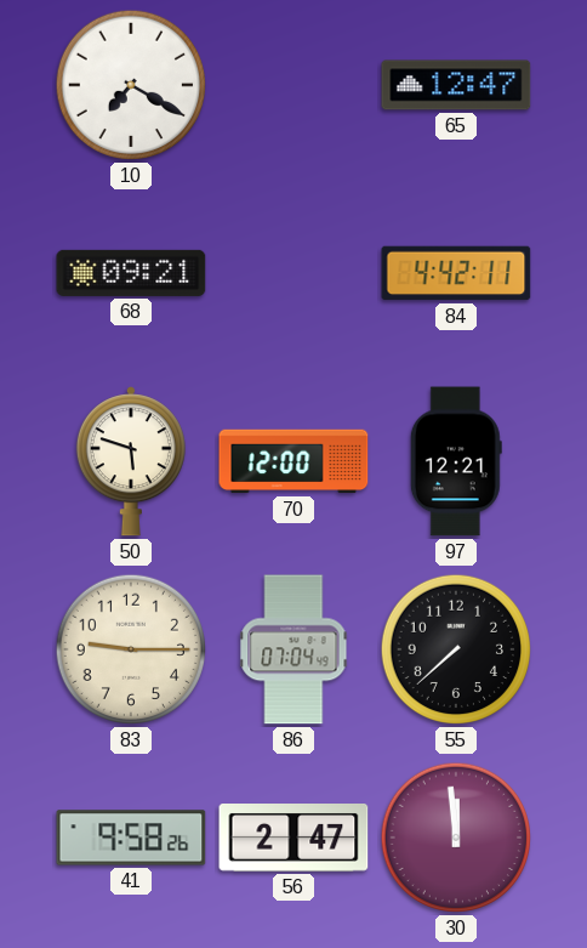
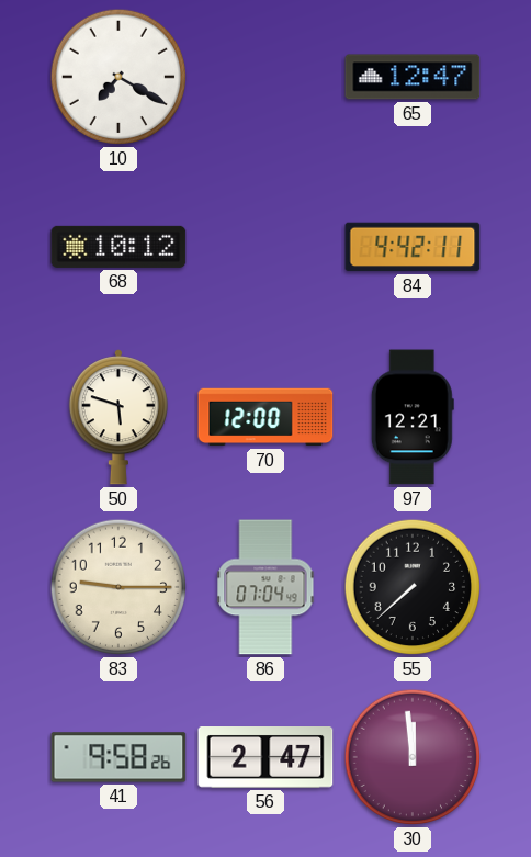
68: 09:21 -> 10:12
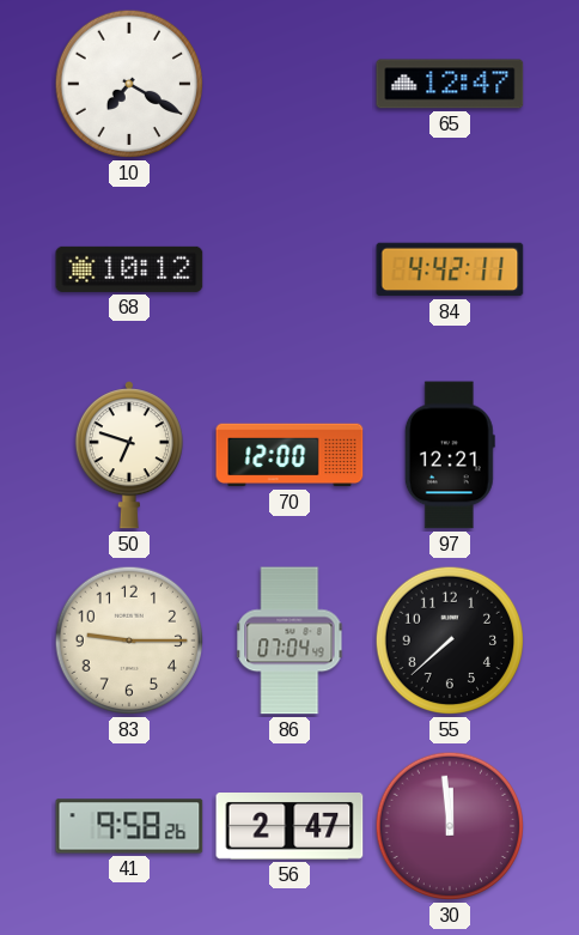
50: 5:48 -> 6:48
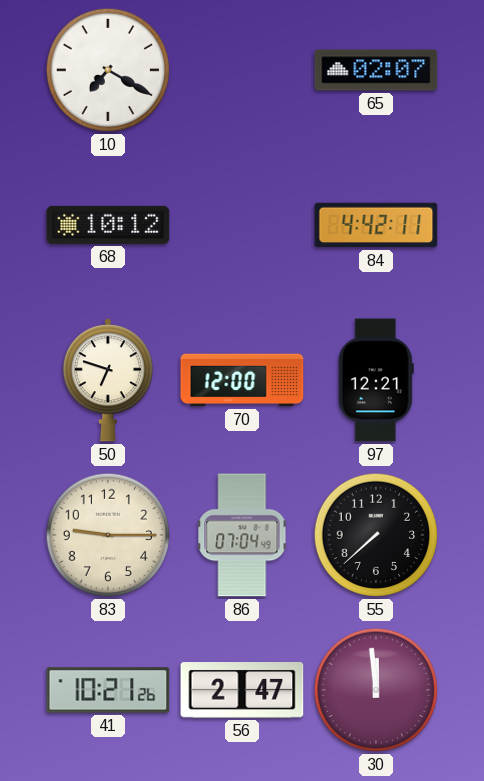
65: 12:47 -> 02:07
41: 9:58 -> 10:21
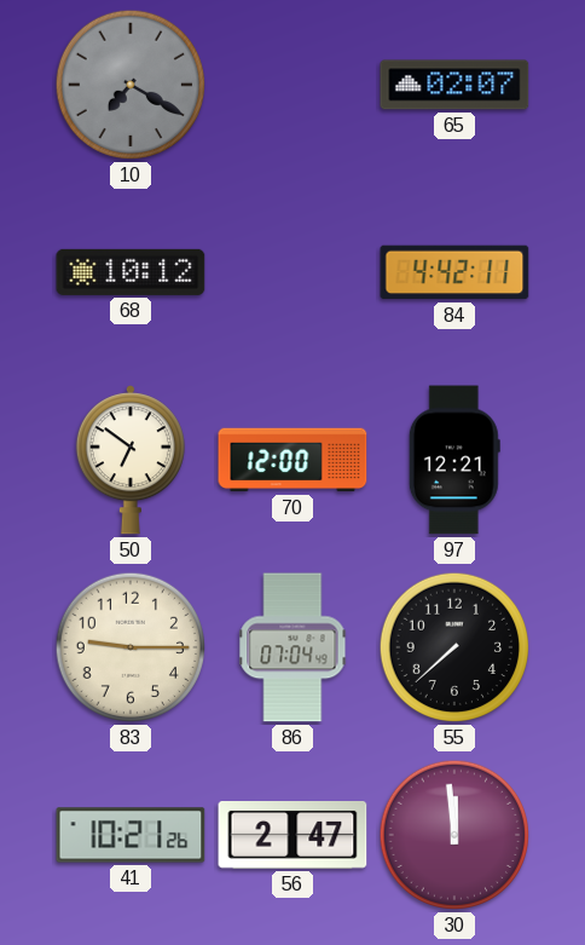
10 dial: white -> grey
50: 6:48 -> 6:51
